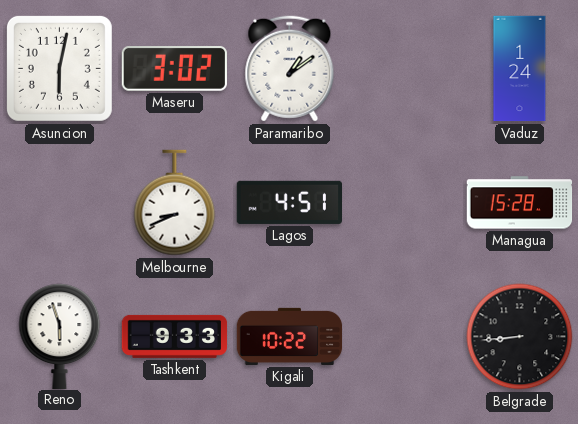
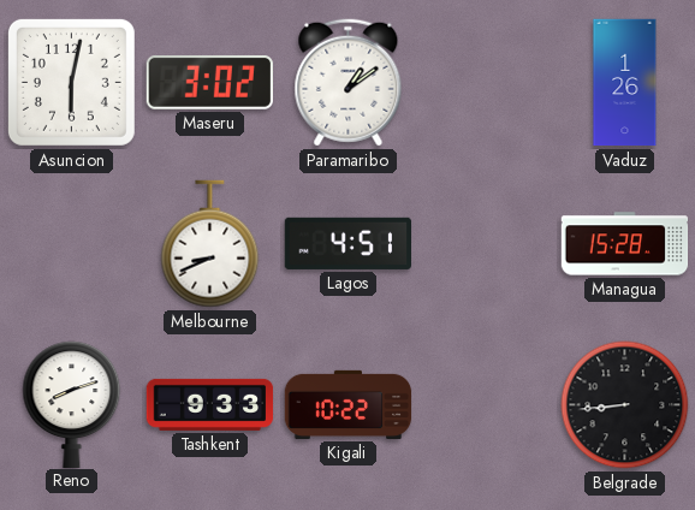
Vaduz: 1:24 -> 1:26
Reno: 5:57 -> 8:12
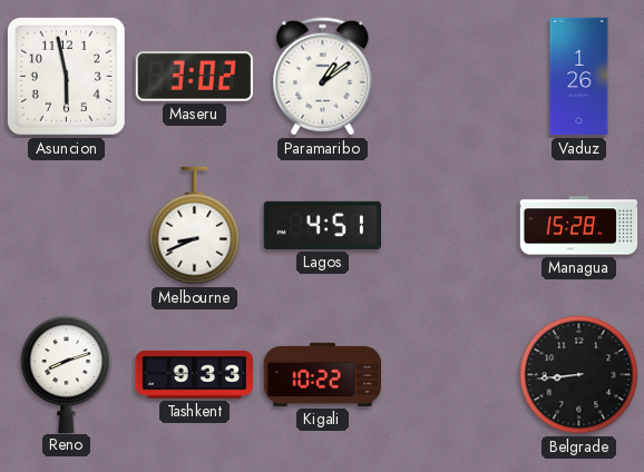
Asuncion: 6:02 -> 5:58
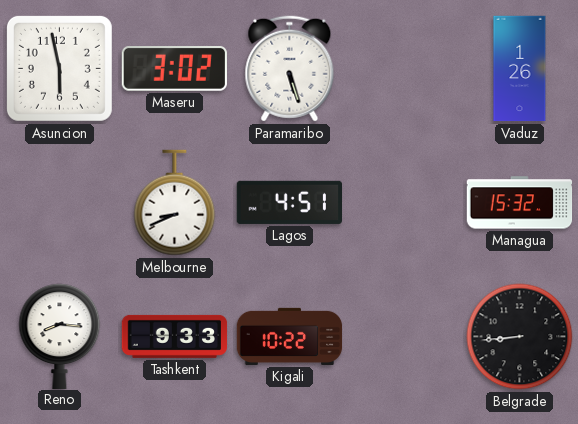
Paramaribo: 1:09 -> 5:27
Managua: 15:28 -> 15:32
Reno: 8:12 -> 8:16
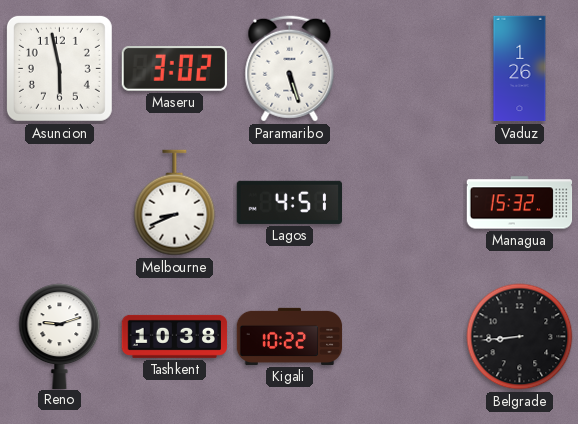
Reno: 8:16 -> 9:12
Tashkent: 9:33 -> 10:38
